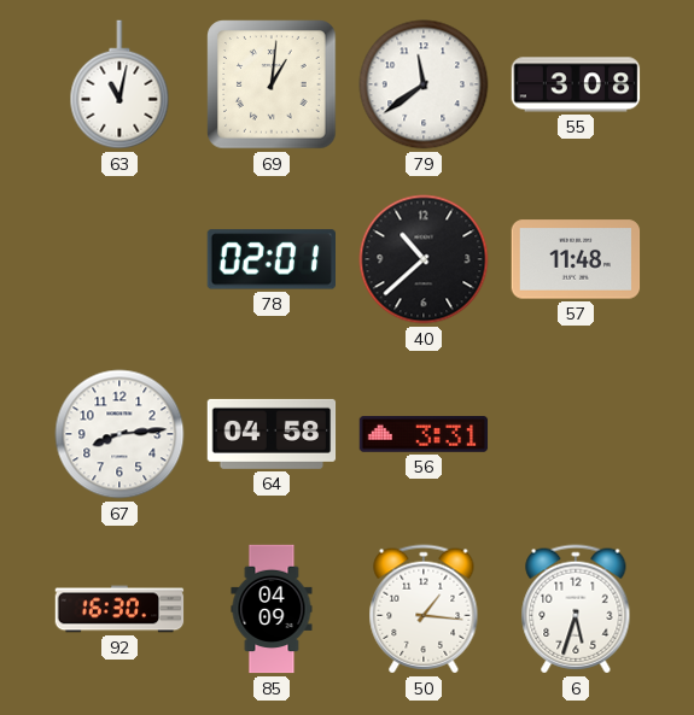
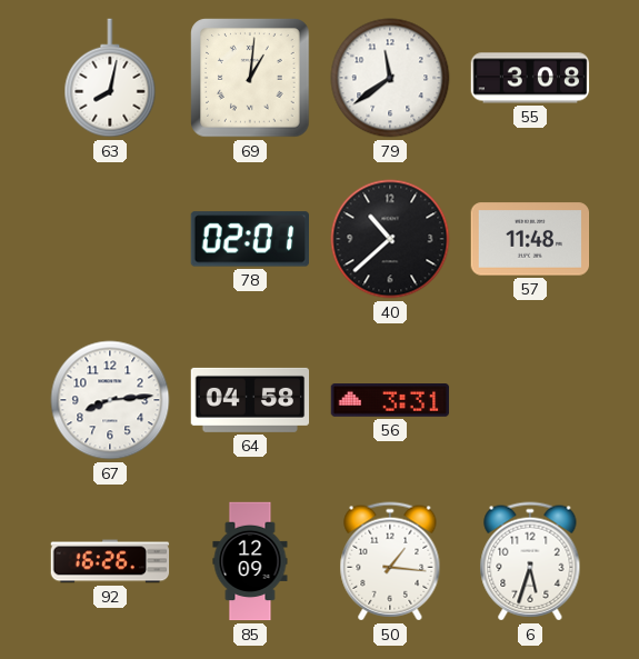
63: 11:02 -> 8:02
92: 16:30 -> 16:26
85: 04:09 -> 12:09
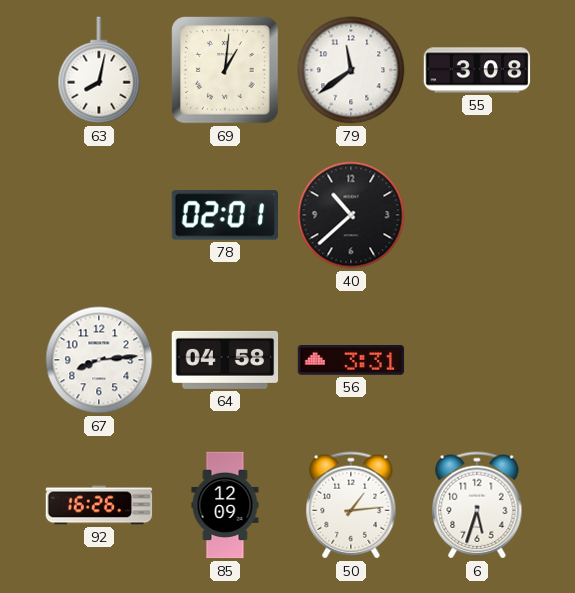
57: 11:48 -> none
50: 1:16 -> 1:14
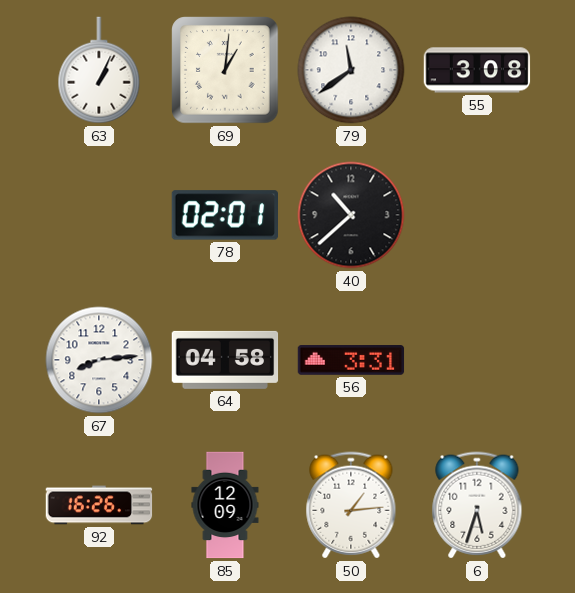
63: 8:02 -> 1:04
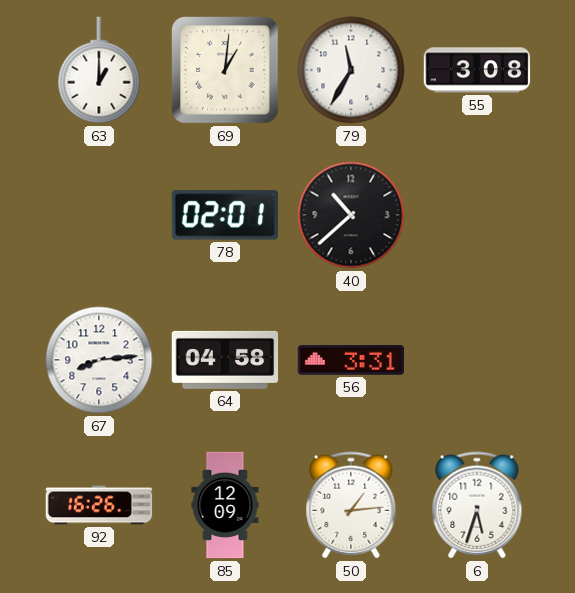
63: 1:04 -> 1:00
79: 11:39 -> 11:35
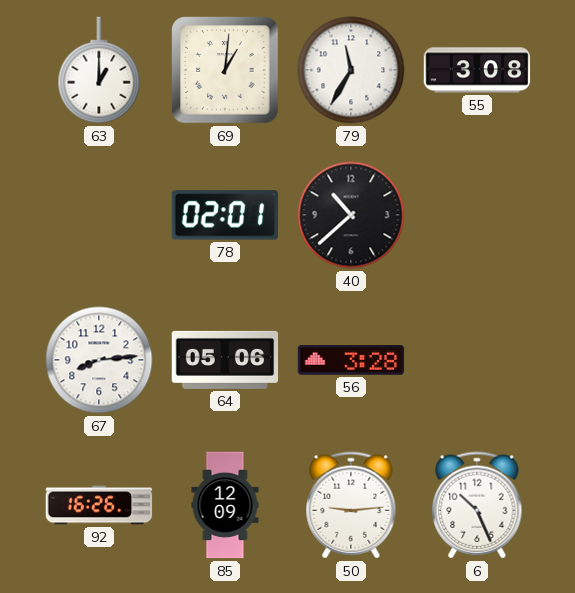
64: 04:58 -> 05:06
56: 3:31 -> 3:28
50: 1:14 -> 9:14
6: 5:33 -> 10:26
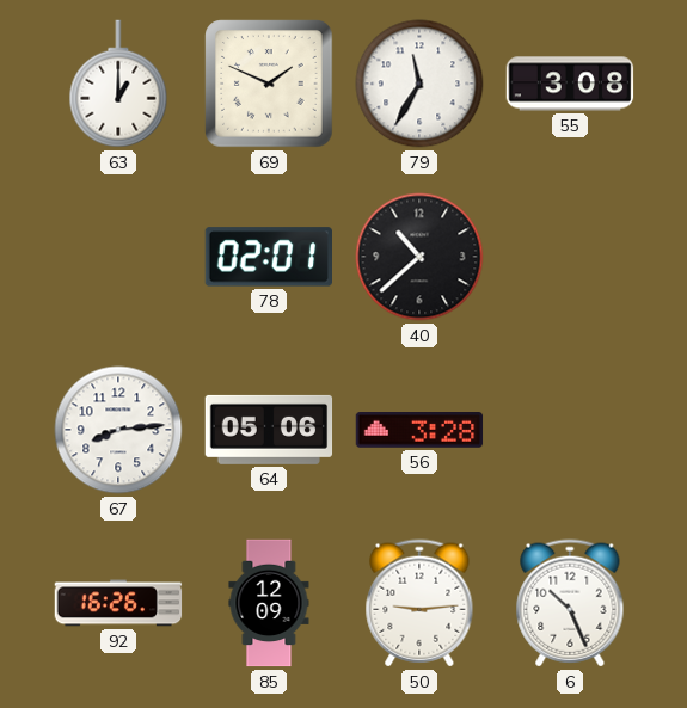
69: 1:01 -> 1:49
